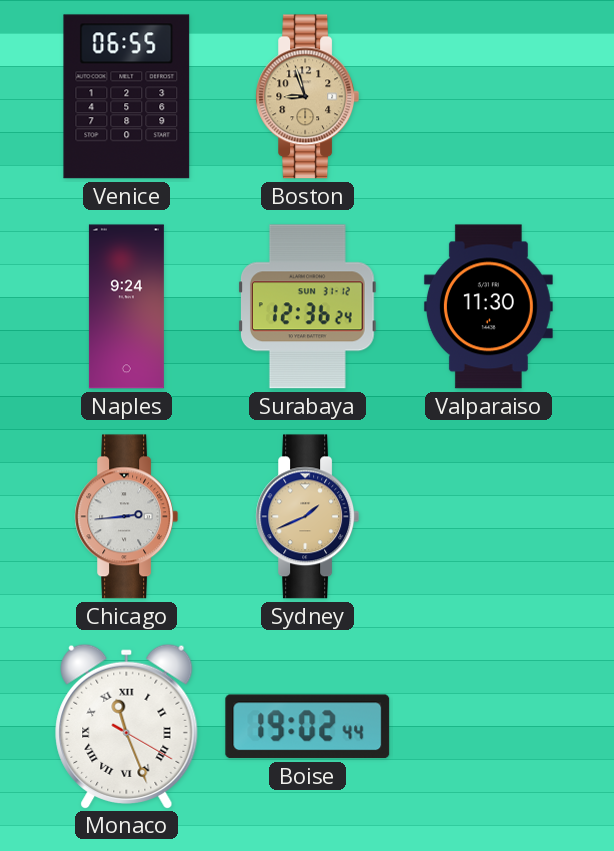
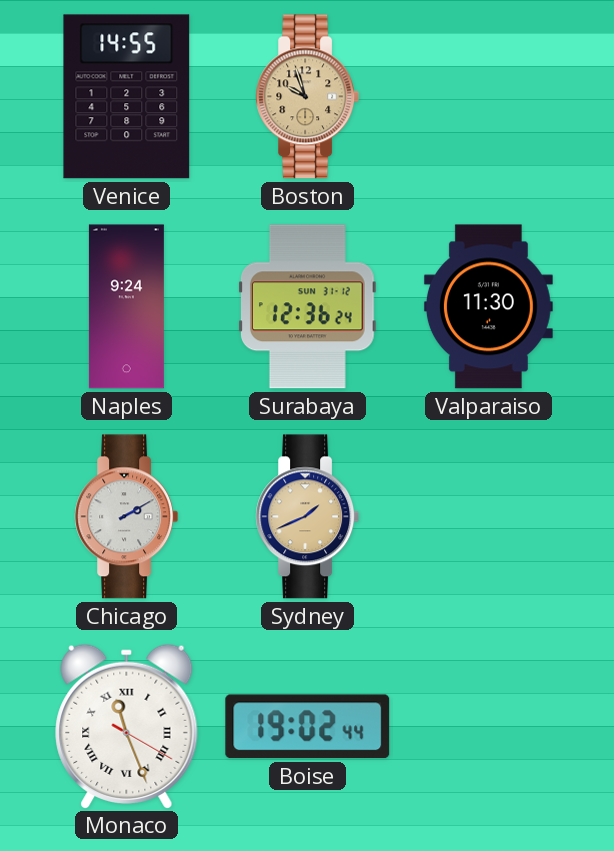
Venice: 06:55 -> 14:55
Boston: 8:57 -> 9:57
Chicago: 2:44 -> 2:10
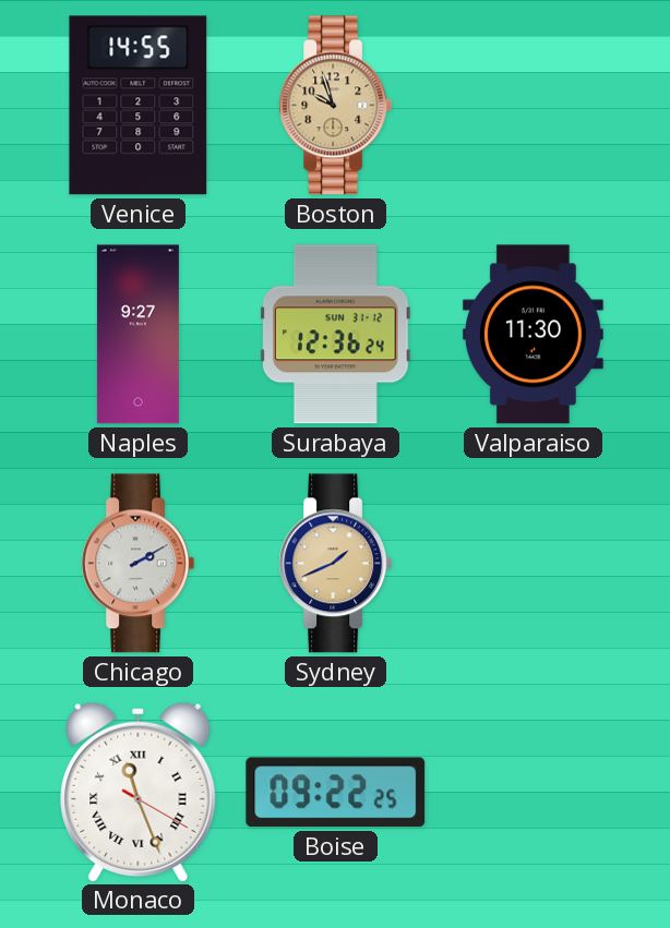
Naples: 9:24 -> 9:27
Boise: 19:02 -> 09:22
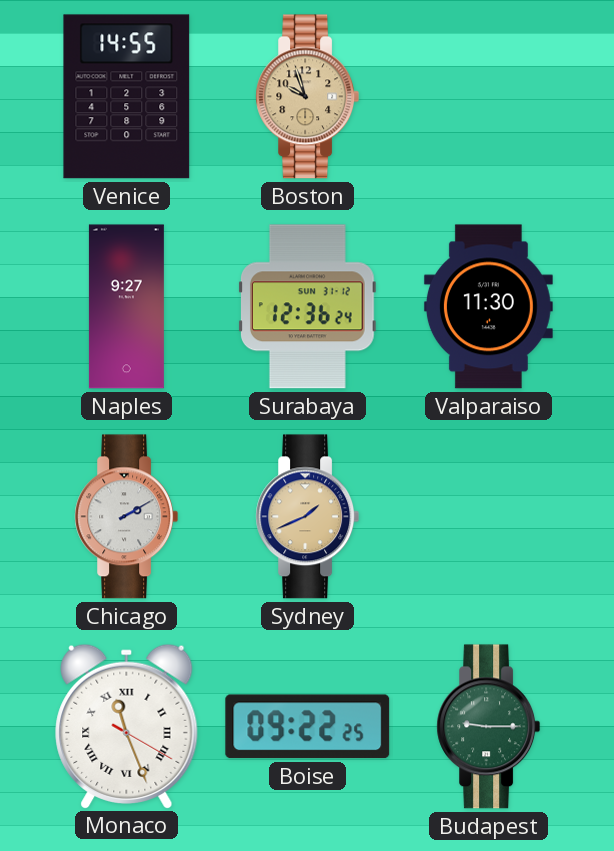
Budapest: none -> 9:15
